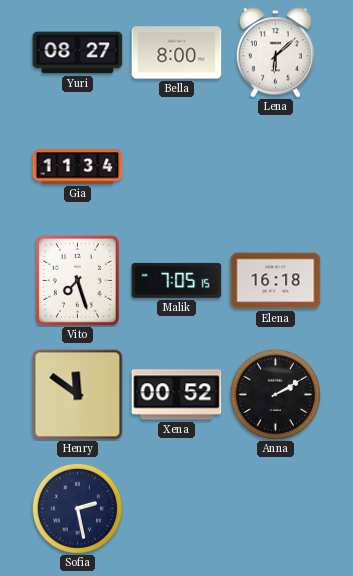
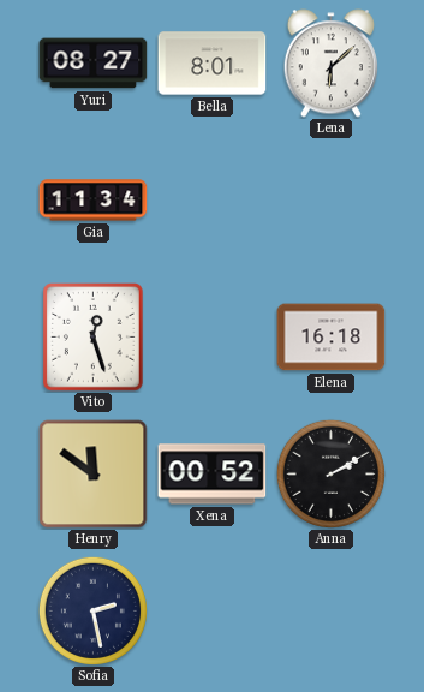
Bella: 8:00 -> 8:01
Vito: 7:27 -> 12:27
Malik: 7:05 -> none
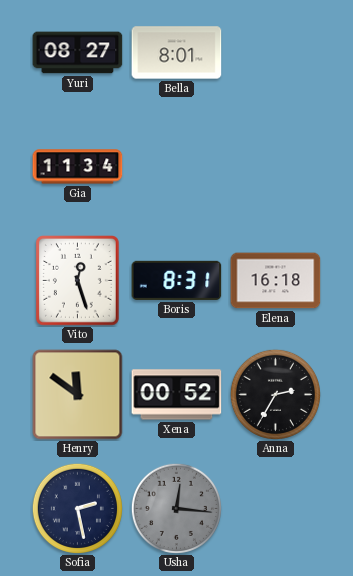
Lena: 6:08 -> none
Boris: none -> 8:31
Anna: 2:10 -> 2:35
Usha: none -> 12:16
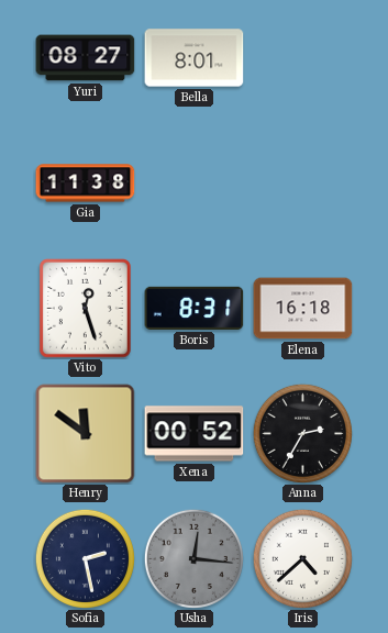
Gia: 11:34 -> 11:38
Iris: none -> 4:38
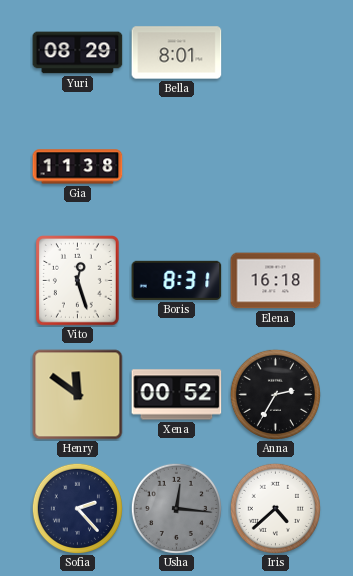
Yuri: 08:27 -> 08:29
Sofia: 2:28 -> 2:23
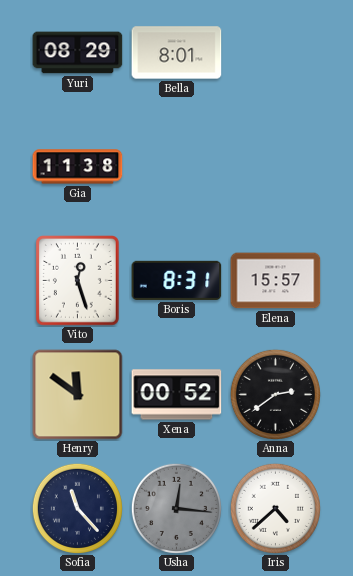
Elena: 16:18 -> 15:57
Anna: 2:35 -> 2:39
Sofia: 2:23 -> 11:23
